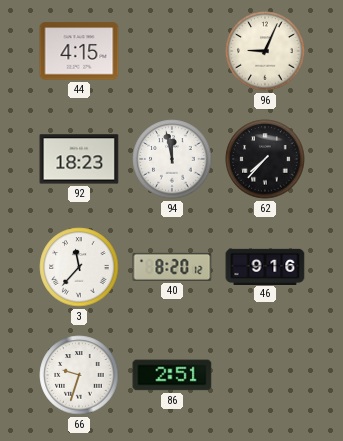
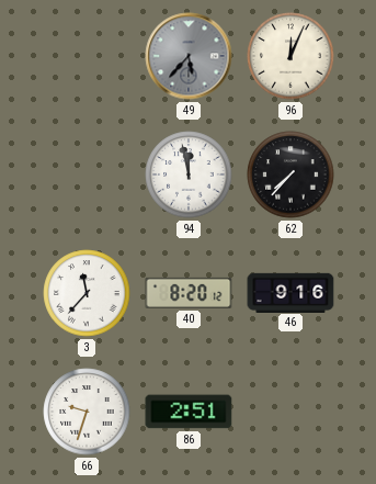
44: 4:15 -> none
49: none -> 5:37
96: 9:04 -> 12:04
92: 18:23 -> none
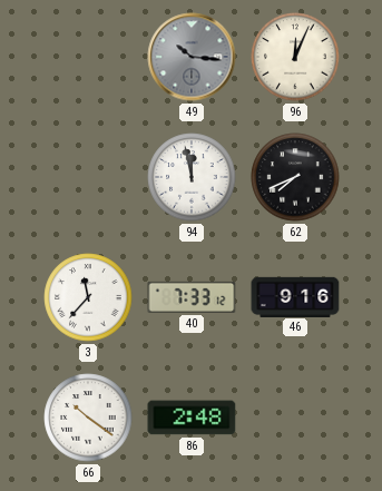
49: 5:37 -> 10:16
62: 7:37 -> 7:41
40: 8:20 -> 7:33
66: 9:33 -> 10:21
86: 2:51 -> 2:48
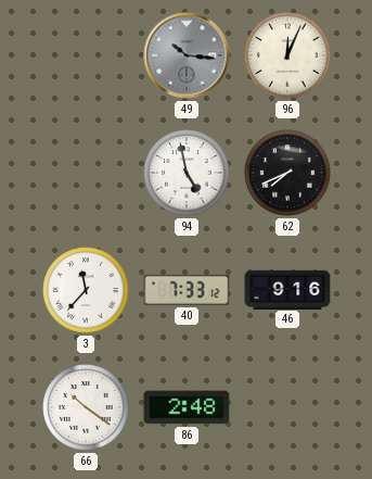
94: 11:58 -> 4:58
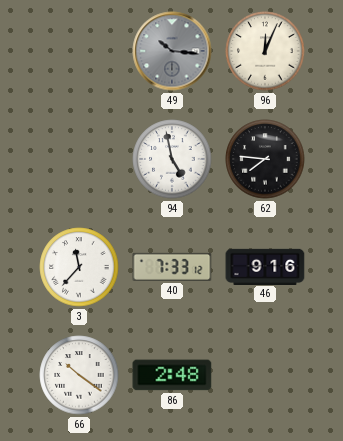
62: 7:41 -> 7:46
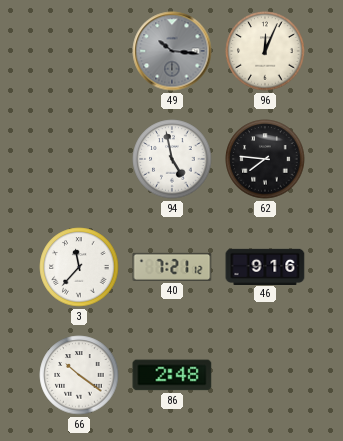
40: 7:33 -> 7:21
